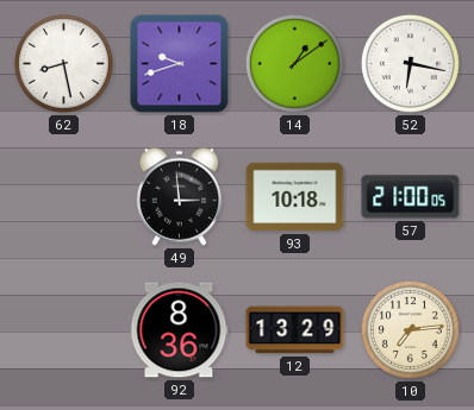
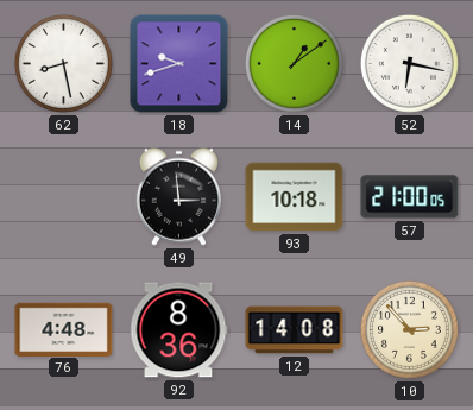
76: none -> 4:48
12: 13:29 -> 14:08
10: 7:14 -> 2:53
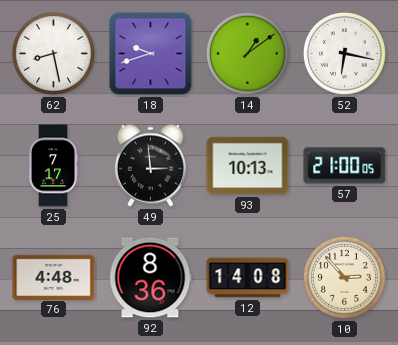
25: none -> 7:17
93: 10:18 -> 10:13
